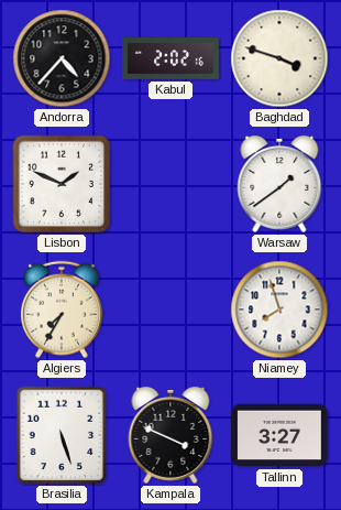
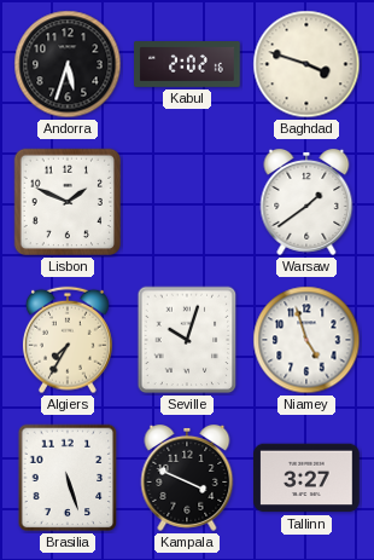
Andorra: 4:37 -> 5:33
Seville: none -> 10:03
Niamey: 7:57 -> 4:57
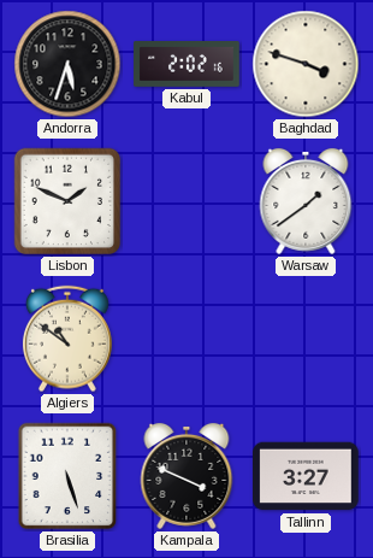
Algiers: 7:35 -> 10:51
Seville: 10:03 -> none
Niamey: 4:57 -> none
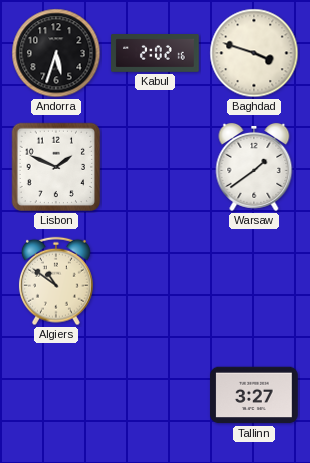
Brasilia: 5:27 -> none
Kampala: 3:49 -> none
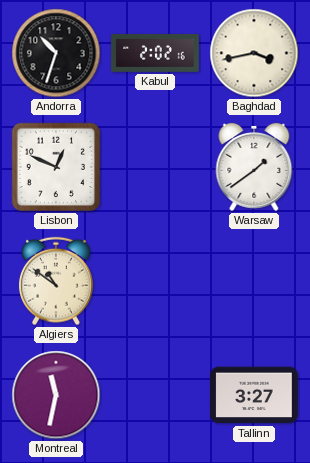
Andorra: 5:33 -> 10:33
Baghdad: 3:48 -> 3:43
Lisbon: 1:49 -> 12:49
Montreal: none -> 11:32
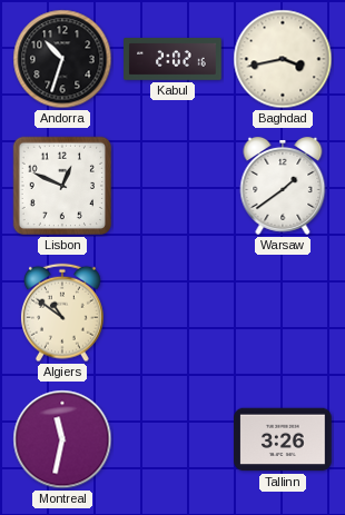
Tallinn: 3:27 -> 3:26
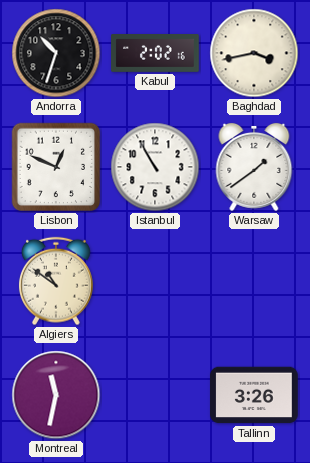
Istanbul: none -> 10:55
